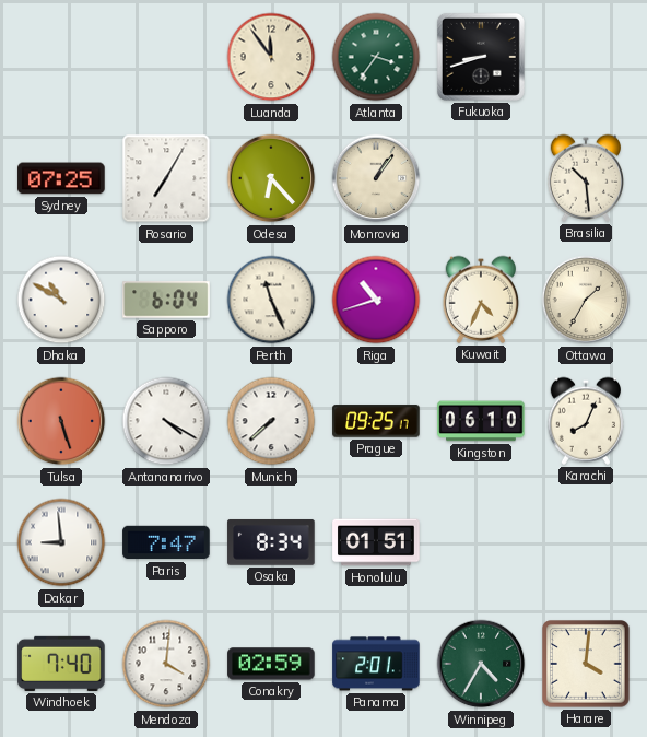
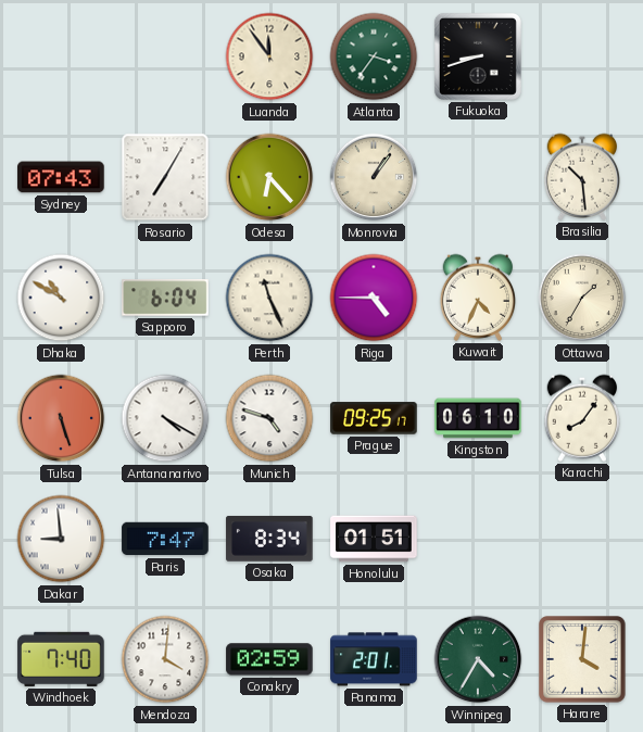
Sydney: 07:25 -> 07:43
Riga: 10:42 -> 4:45
Munich: 7:38 -> 4:48
Karachi: 8:04 -> 8:06
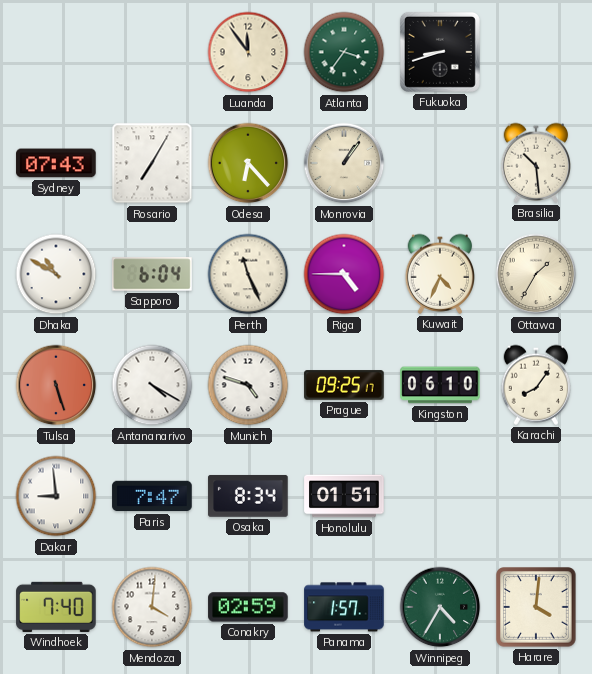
Panama: 2:01 -> 1:57
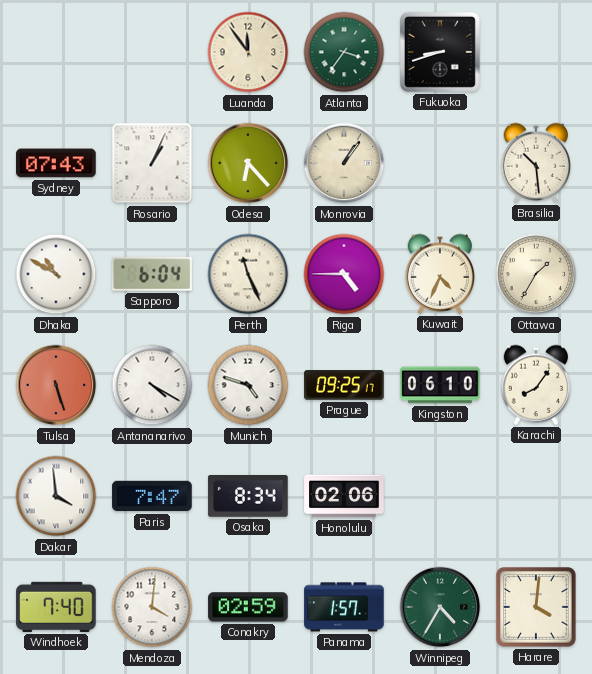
Rosario: 7:05 -> 1:04
Dakar: 8:59 -> 3:59
Honolulu: 01:51 -> 02:06
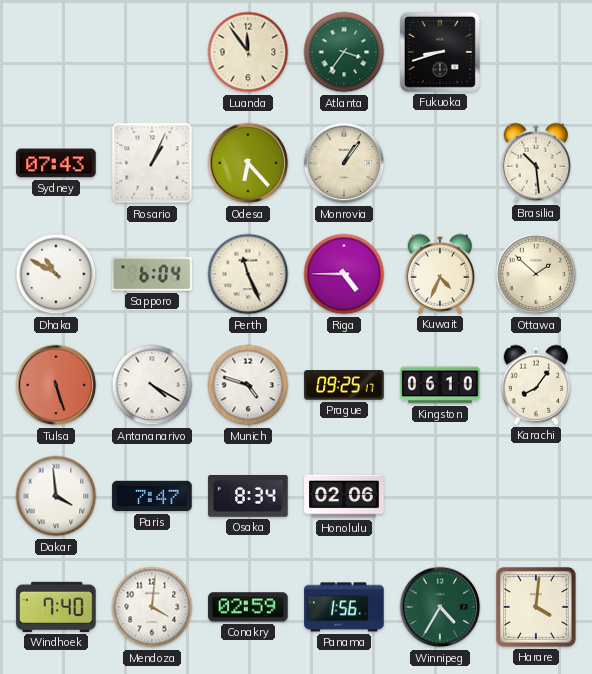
Ottawa: 1:35 -> 1:52
Panama: 1:57 -> 1:56
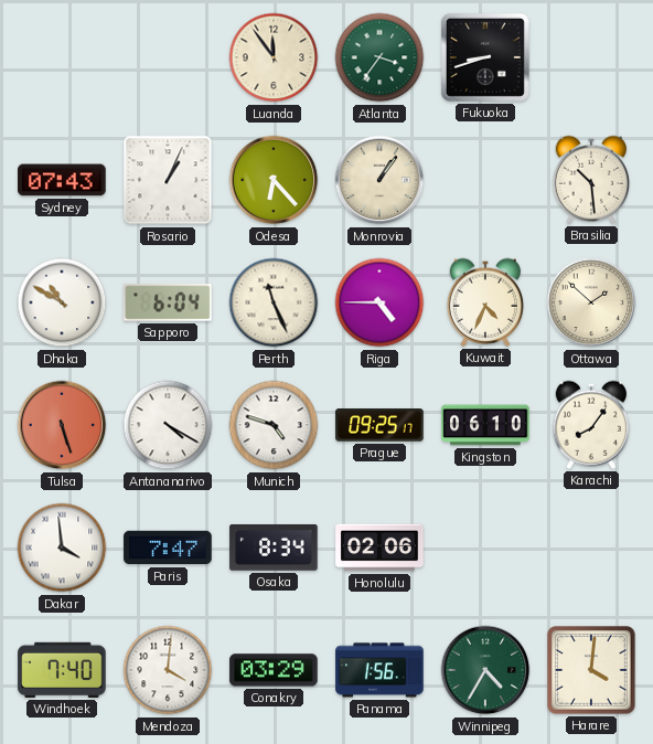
Conakry: 02:59 -> 03:29
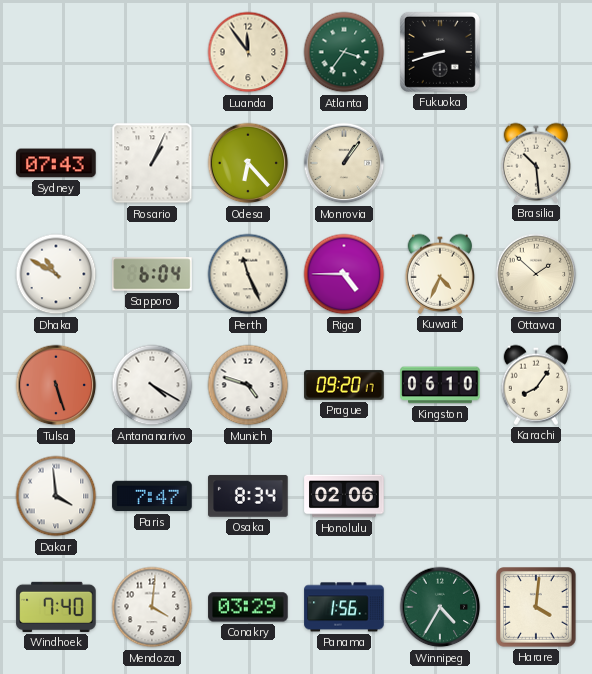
Prague: 09:25 -> 09:20
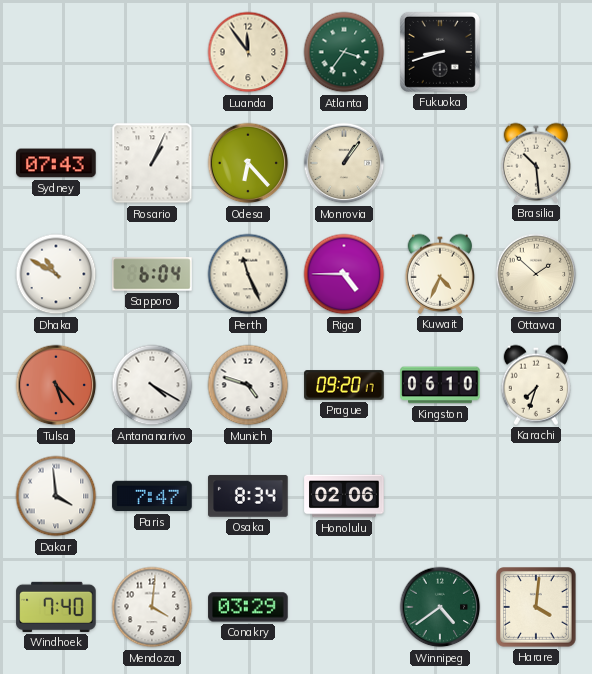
Tulsa: 5:27 -> 5:23
Karachi: 8:06 -> 7:33
Panama: 1:56 -> none
Winnipeg: 4:35 -> 4:39
